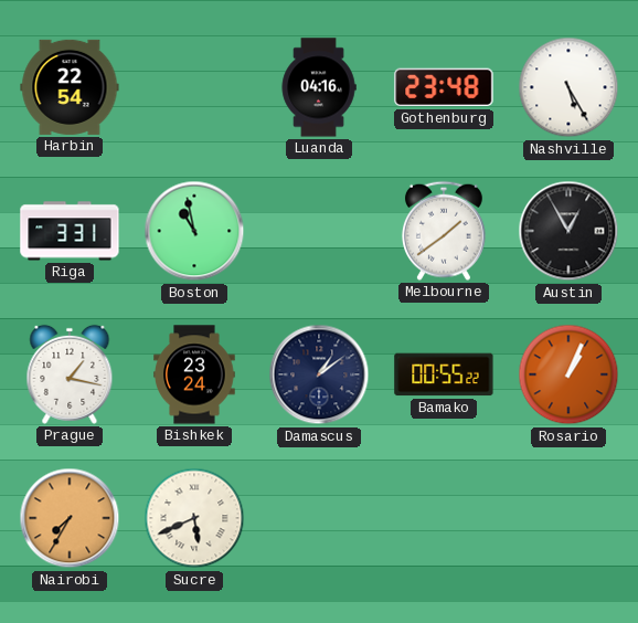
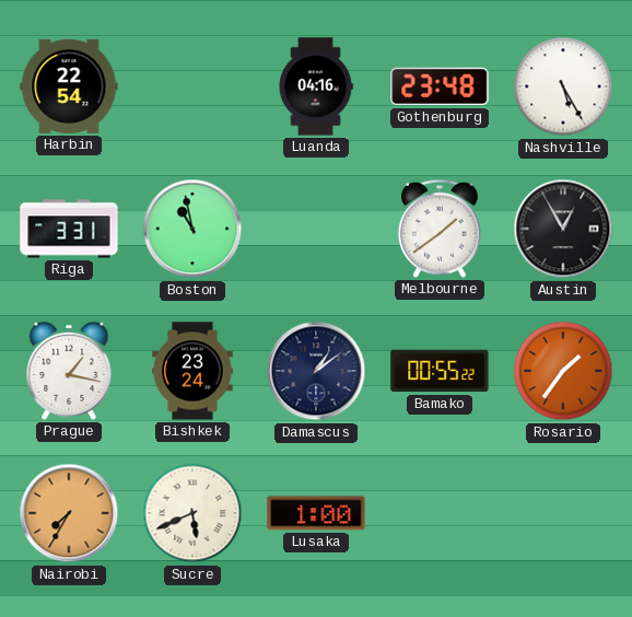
Rosario: 1:04 -> 1:36
Lusaka: none -> 1:00
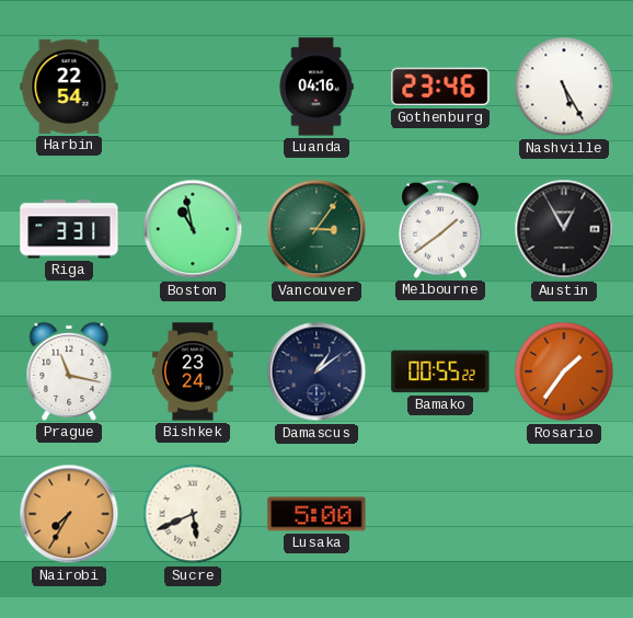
Gothenburg: 23:48 -> 23:46
Vancouver: none -> 3:06
Prague: 1:17 -> 11:17
Lusaka: 1:00 -> 5:00
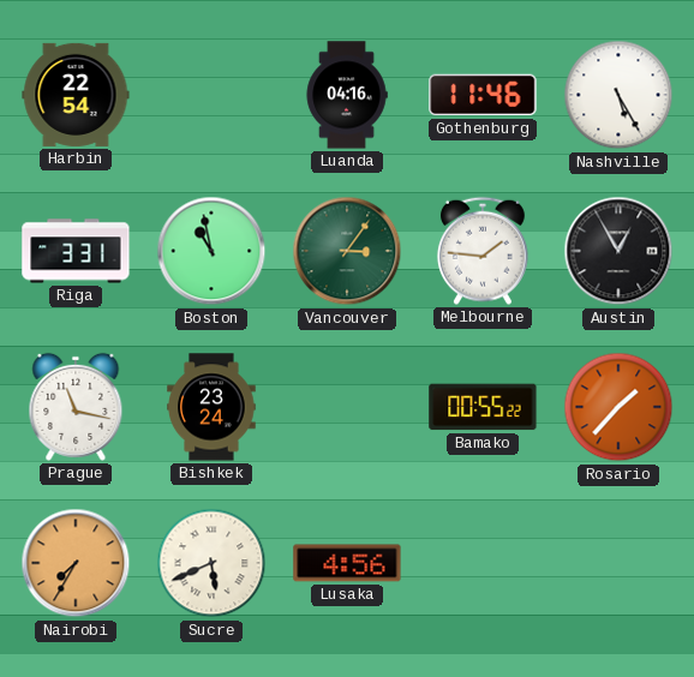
Gothenburg: 23:46 -> 11:46
Melbourne: 1:39 -> 1:46
Damascus: 1:09 -> none
Rosario: 1:36 -> 1:37
Lusaka: 5:00 -> 4:56
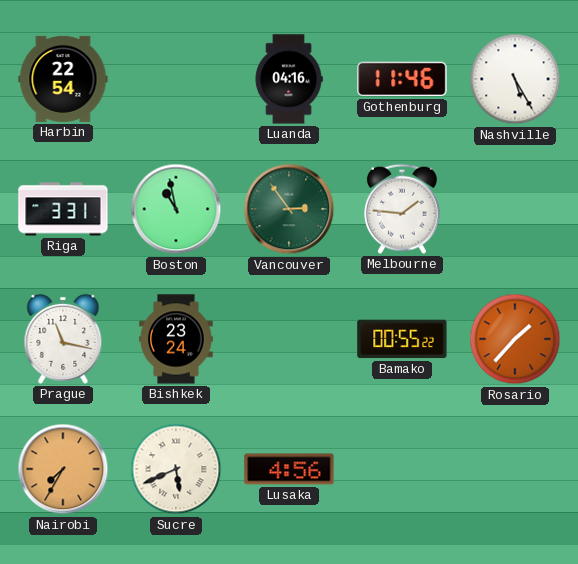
Vancouver: 3:06 -> 2:54
Austin: 12:55 -> none
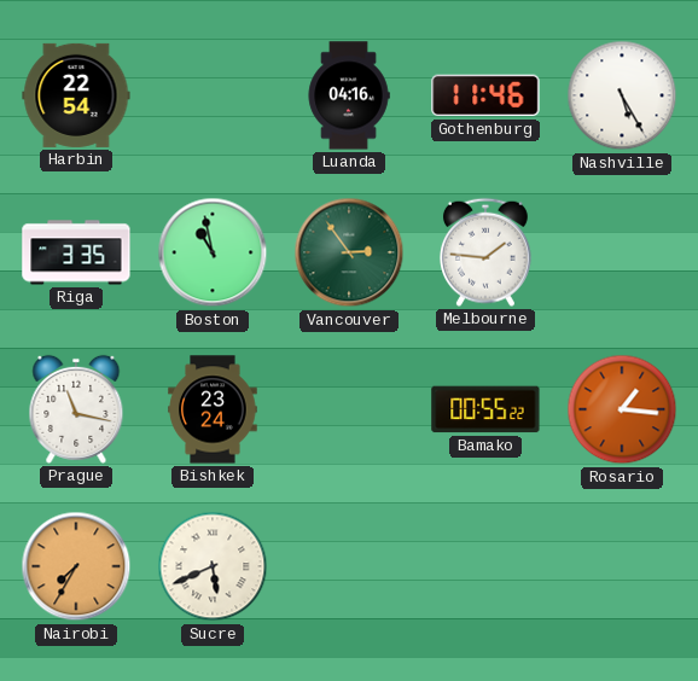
Riga: 3:31 -> 3:35
Rosario: 1:37 -> 1:16
Lusaka: 4:56 -> none
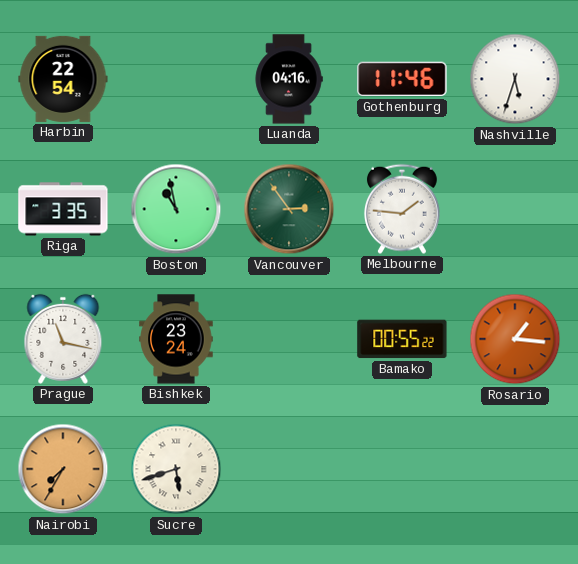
Nashville: 5:25 -> 5:33
Sucre: 5:41 -> 5:42
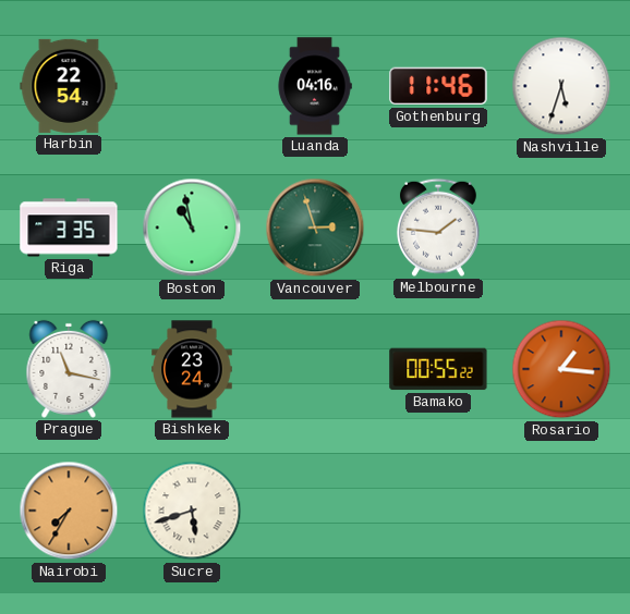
Vancouver: 2:54 -> 2:57
